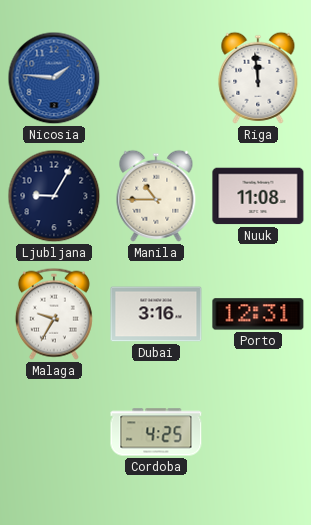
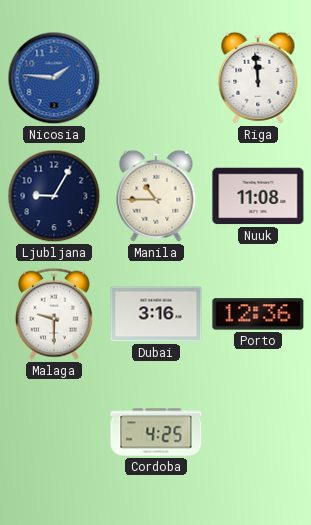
Malaga: 9:35 -> 9:30
Porto: 12:31 -> 12:36
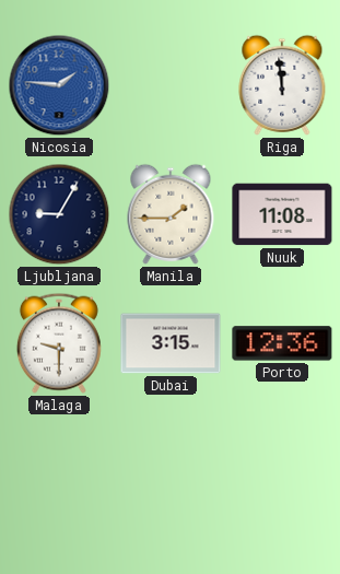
Manila: 10:45 -> 1:45
Dubai: 3:16 -> 3:15
Cordoba: 4:25 -> none
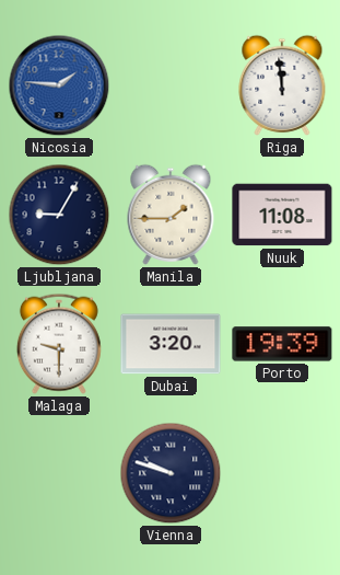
Dubai: 3:15 -> 3:20
Porto: 12:36 -> 19:39
Vienna: none -> 9:48
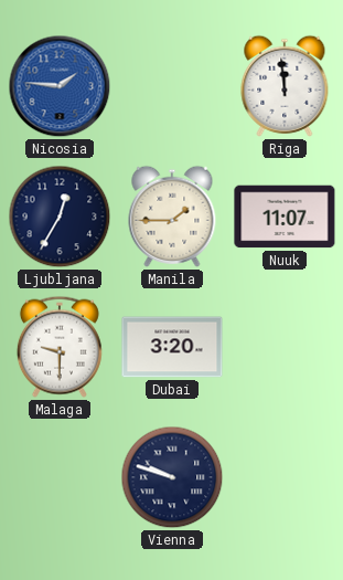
Ljubljana: 9:05 -> 12:35
Nuuk: 11:08 -> 11:07
Porto: 19:39 -> none
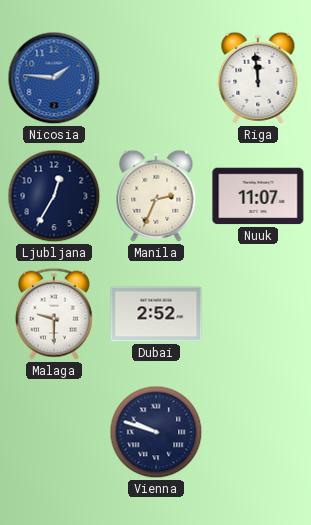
Manila: 1:45 -> 2:34
Dubai: 3:20 -> 2:52
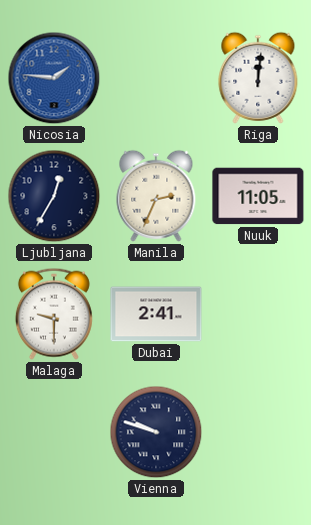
Riga: 11:59 -> 12:01
Nuuk: 11:07 -> 11:05
Dubai: 2:52 -> 2:41
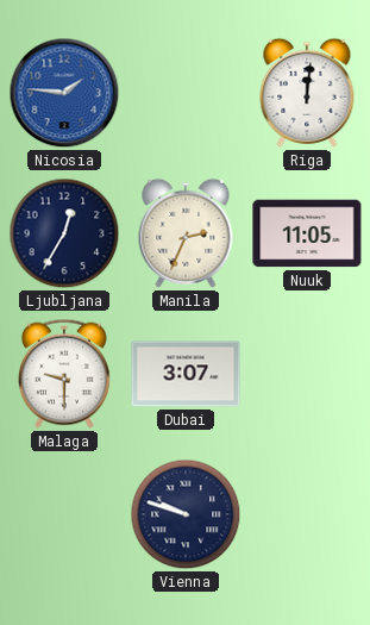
Dubai: 2:41 -> 3:07
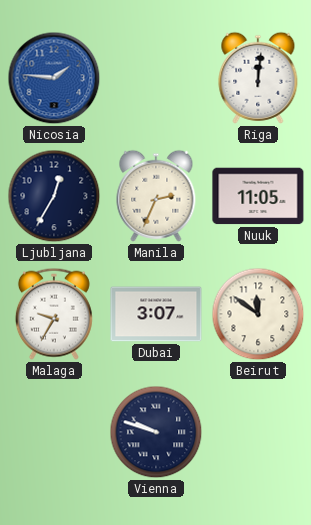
Malaga: 9:30 -> 9:35
Beirut: none -> 11:51
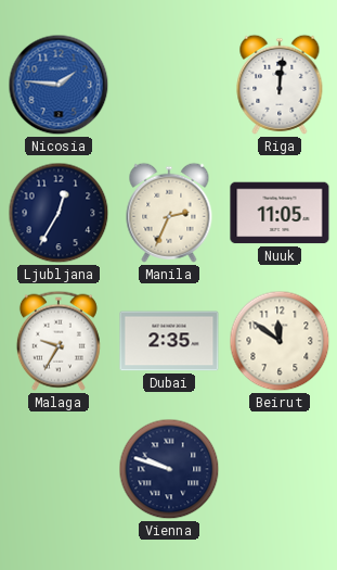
Dubai: 3:07 -> 2:35
